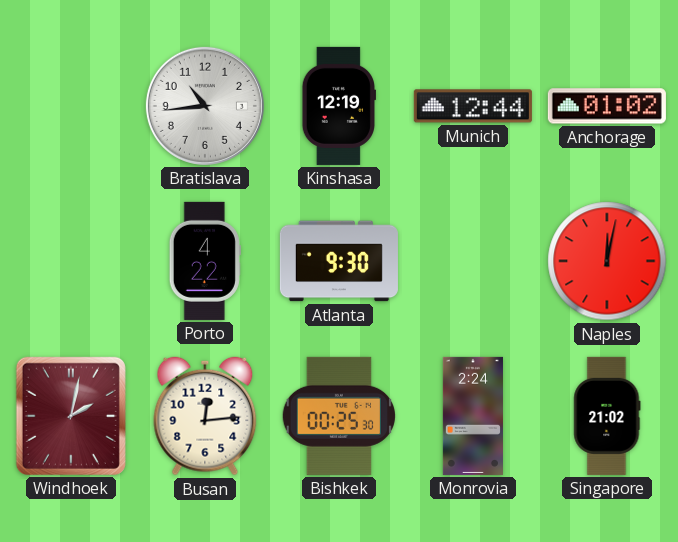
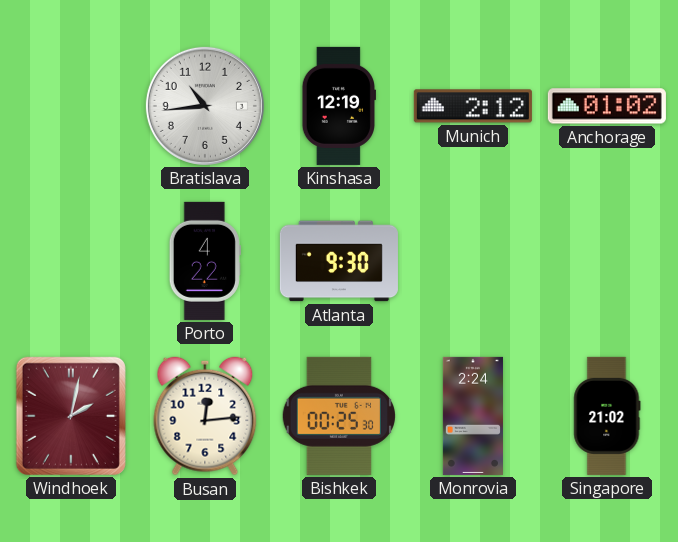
Munich: 12:44 -> 2:12
Naples: 12:02 -> none
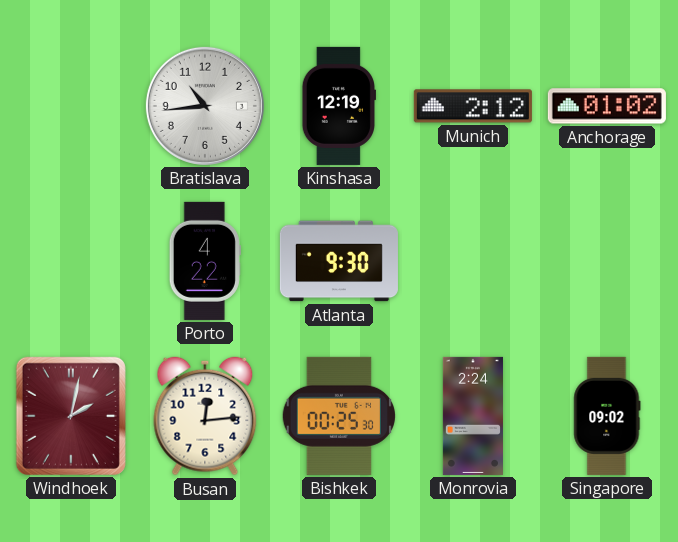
Singapore: 21:02 -> 09:02
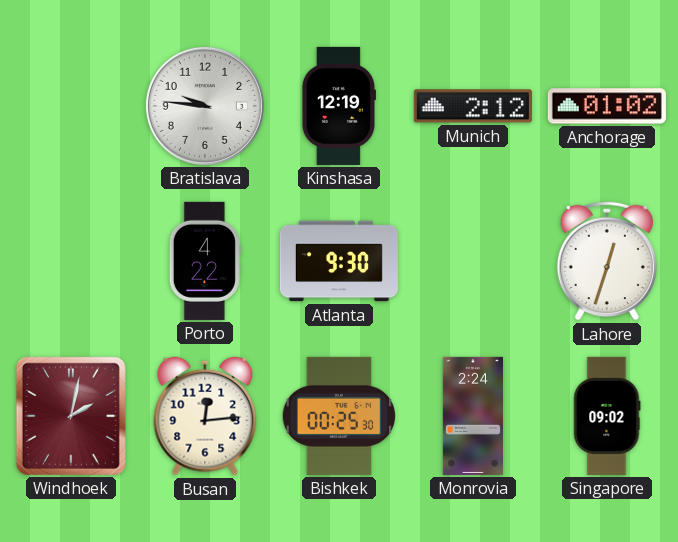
Bratislava: 10:44 -> 9:46
Lahore: none -> 12:33
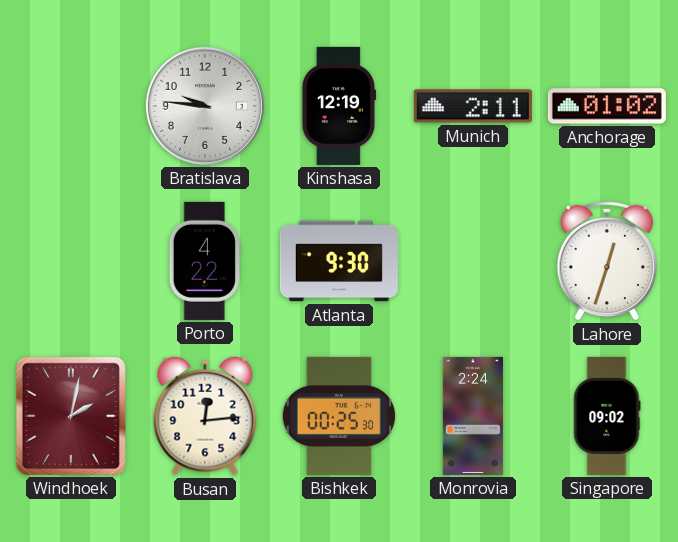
Munich: 2:12 -> 2:11
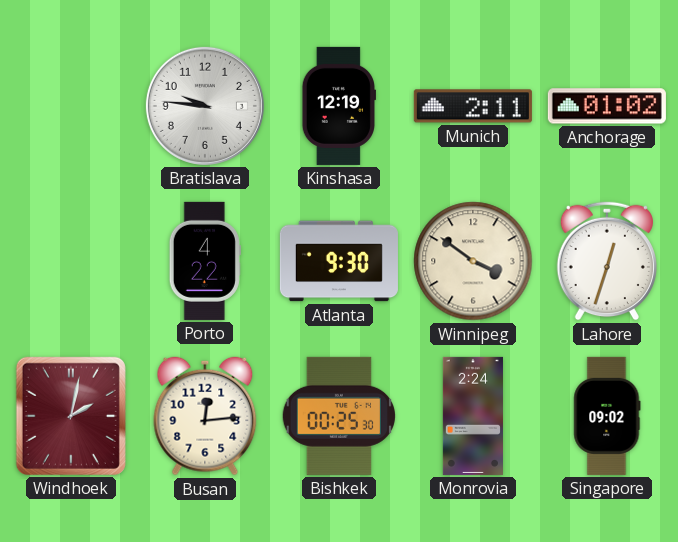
Winnipeg: none -> 3:51
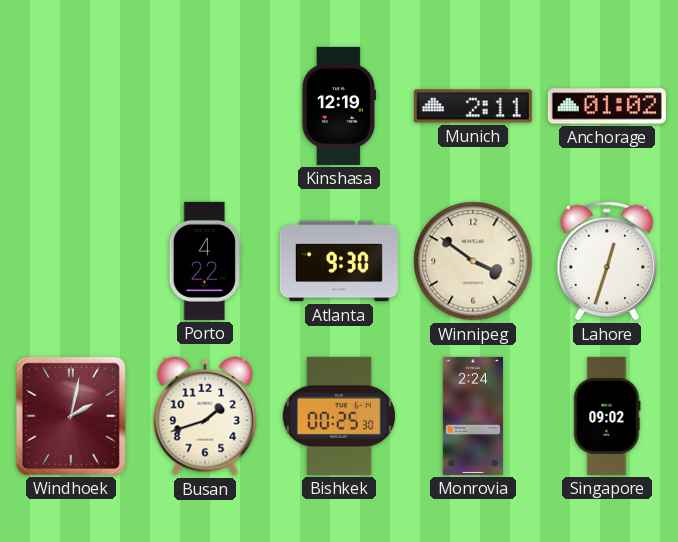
Bratislava: 9:46 -> none
Busan: 12:14 -> 1:42
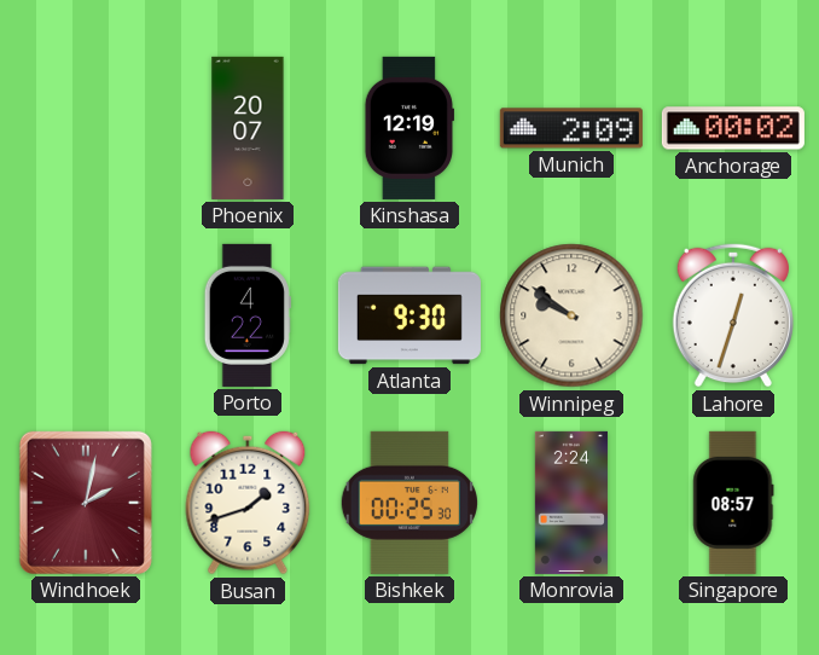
Phoenix: none -> 20:07
Munich: 2:11 -> 2:09
Anchorage: 01:02 -> 00:02
Winnipeg: 3:51 -> 9:51
Singapore: 09:02 -> 08:57
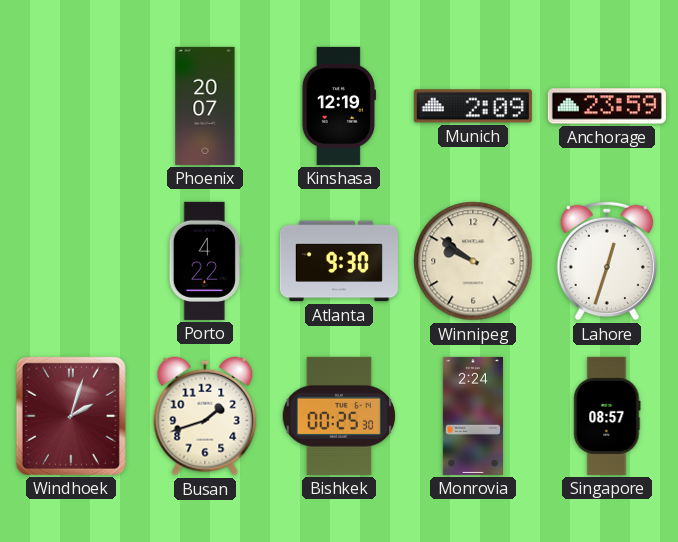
Anchorage: 00:02 -> 23:59
Windhoek: 2:02 -> 2:03
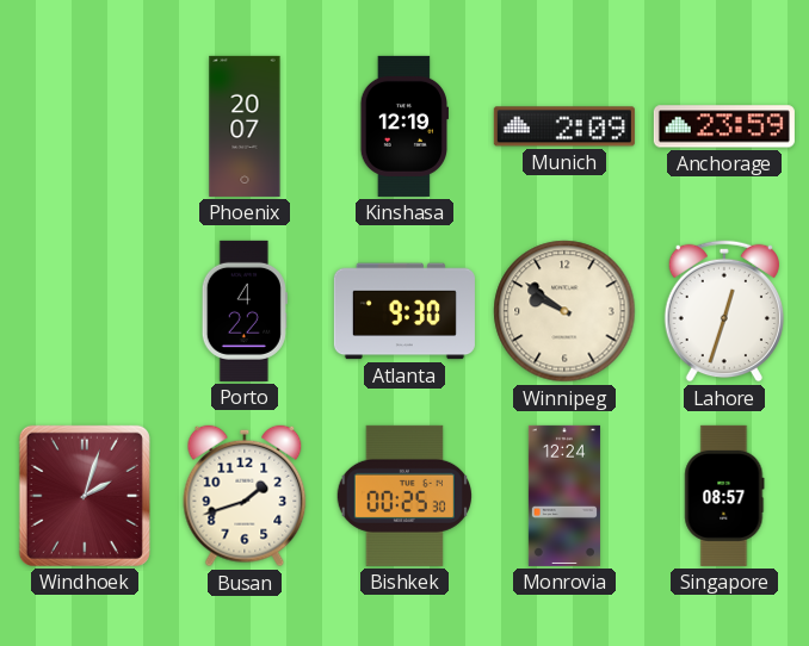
Monrovia: 2:24 -> 12:24
